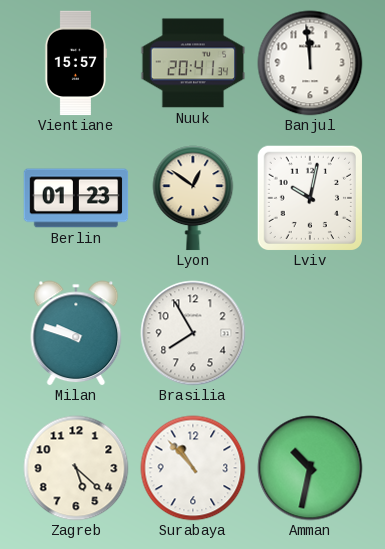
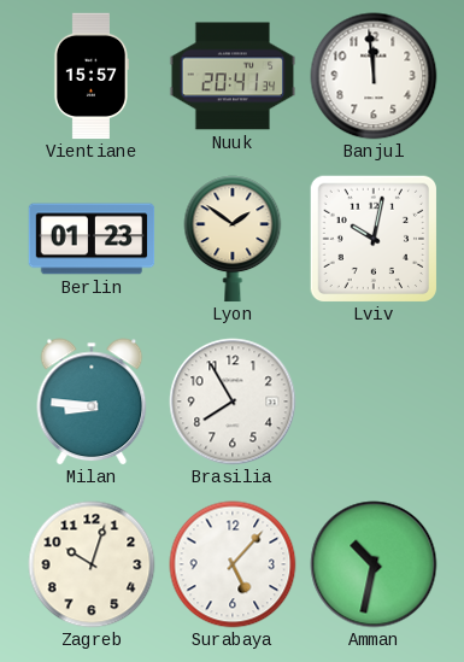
Lyon: 12:51 -> 1:51
Milan: 9:48 -> 8:46
Zagreb: 5:22 -> 10:03
Surabaya: 10:53 -> 5:07
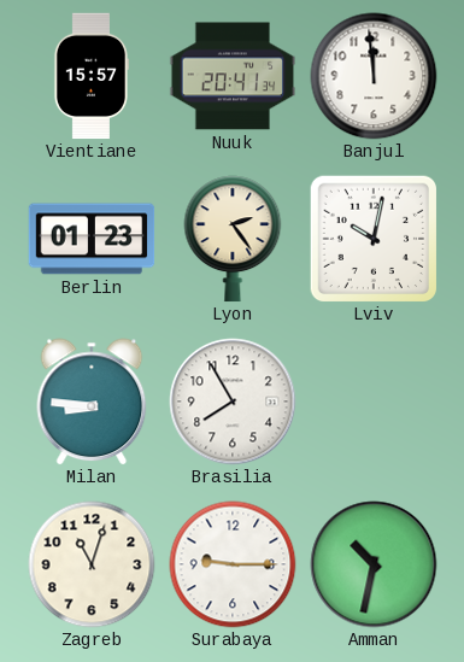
Lyon: 1:51 -> 2:24
Zagreb: 10:03 -> 11:03
Surabaya: 5:07 -> 9:15
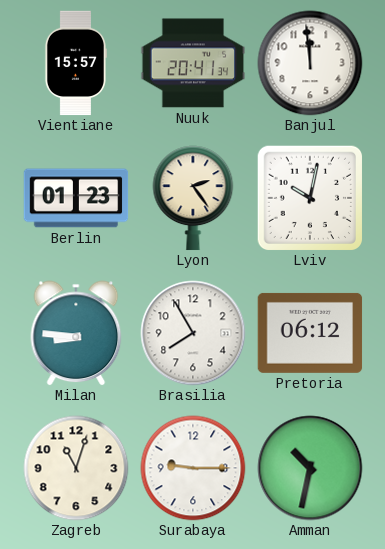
Pretoria: none -> 06:12
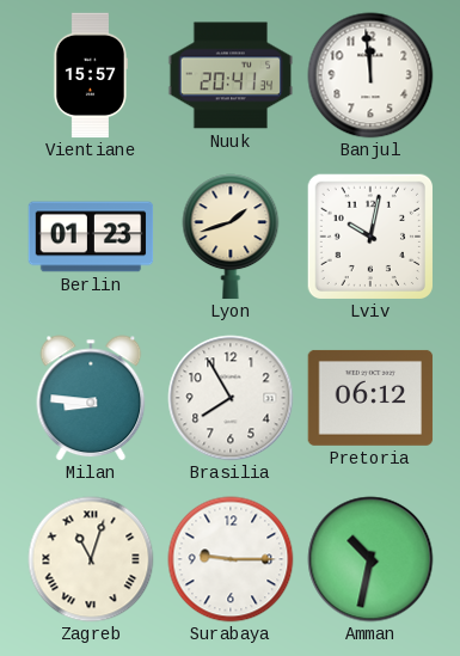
Lyon: 2:24 -> 1:42
Zagreb numerals: Arabic -> Roman
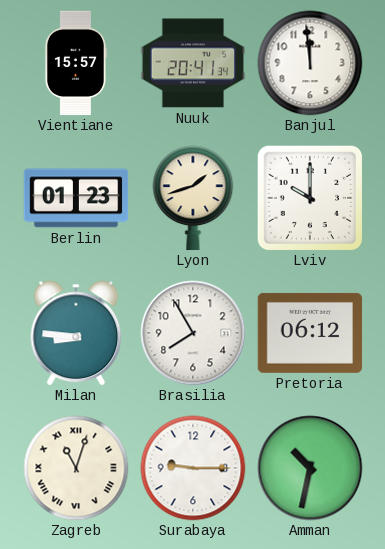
Lviv: 10:02 -> 10:00
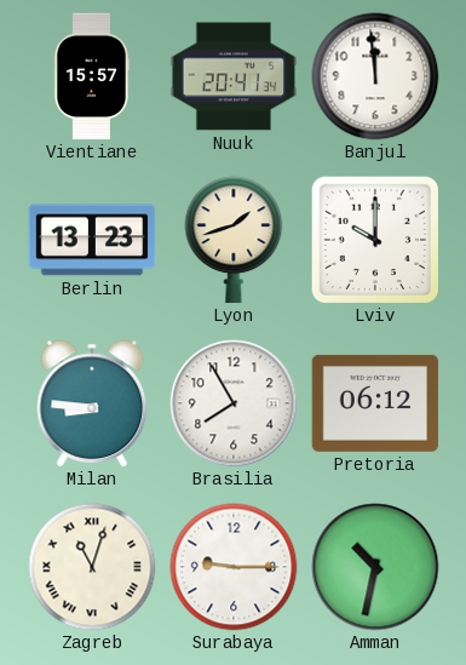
Berlin: 01:23 -> 13:23
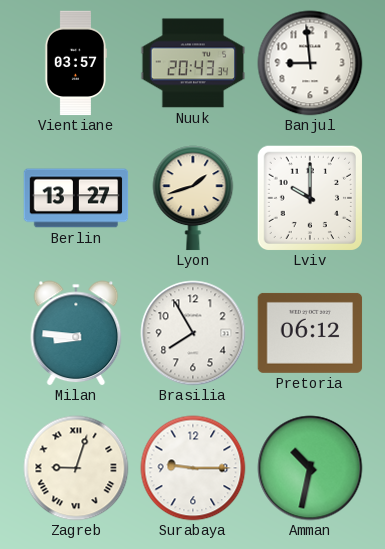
Vientiane: 15:57 -> 03:57
Nuuk: 20:41 -> 20:43
Banjul: 11:59 -> 8:59
Berlin: 13:23 -> 13:27
Zagreb: 11:03 -> 9:03
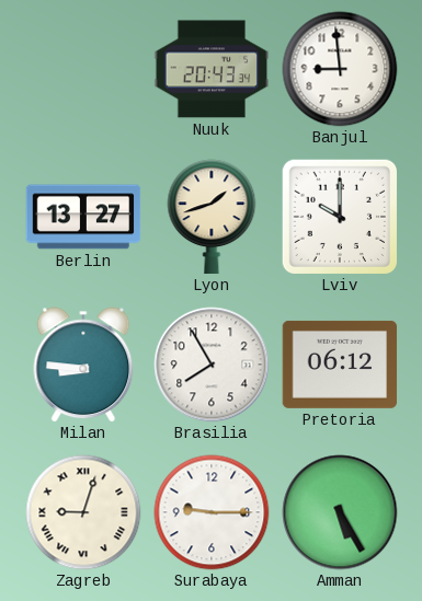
Vientiane: 03:57 -> none
Amman: 10:32 -> 5:25
